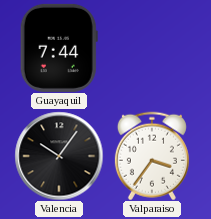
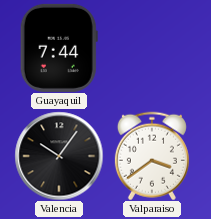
Valparaiso: 3:36 -> 3:39
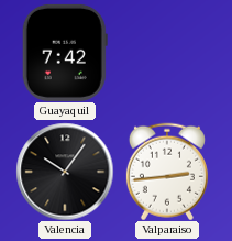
Guayaquil: 7:44 -> 7:42
Valparaiso: 3:39 -> 2:44
